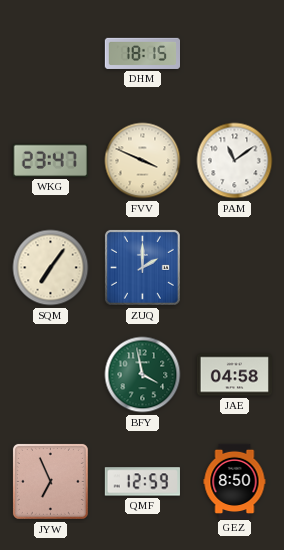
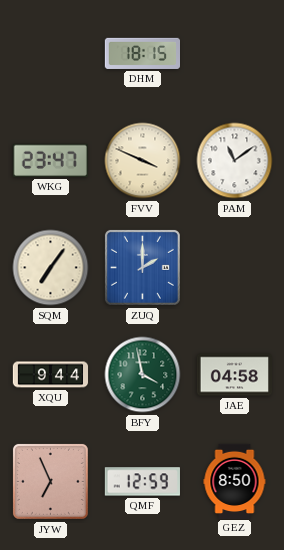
XQU: none -> 9:44
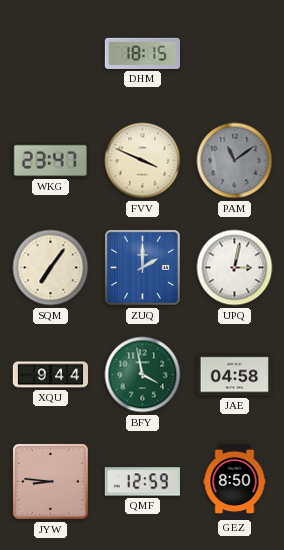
PAM dial: white -> grey
UPQ: none -> 3:02
JYW: 6:56 -> 8:46
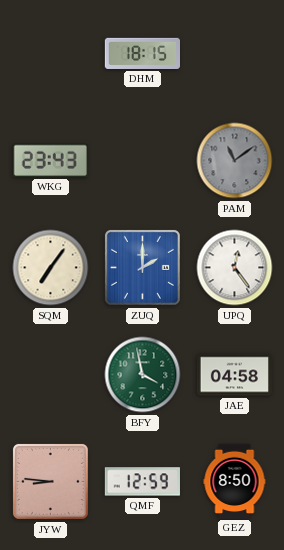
WKG: 23:47 -> 23:43
FVV: 3:49 -> none
UPQ: 3:02 -> 12:24
XQU: 9:44 -> none
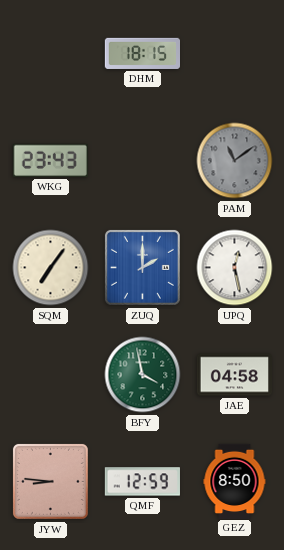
UPQ: 12:24 -> 12:28
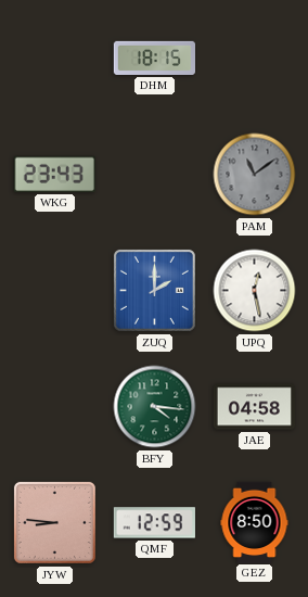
SQM: 7:06 -> none
BFY: 3:58 -> 4:16
